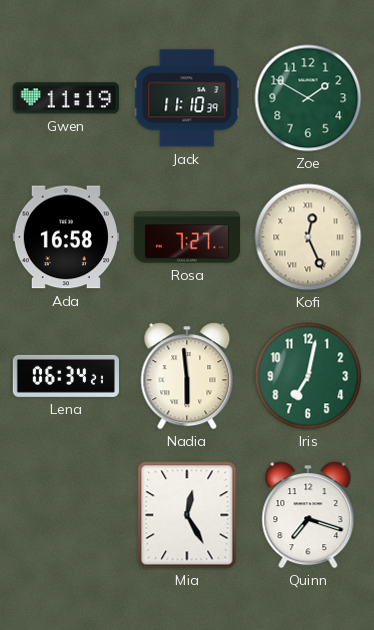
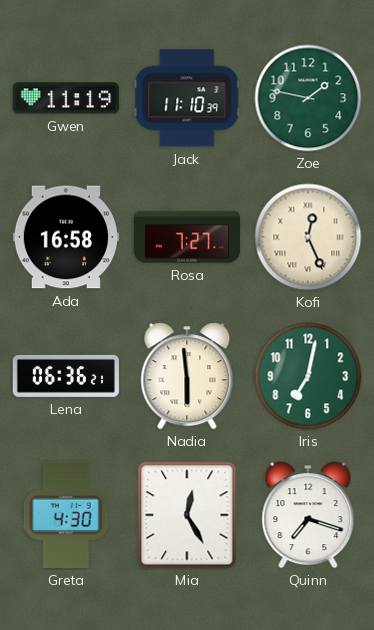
Zoe: 1:50 -> 1:47
Lena: 06:34 -> 06:36
Greta: none -> 4:30
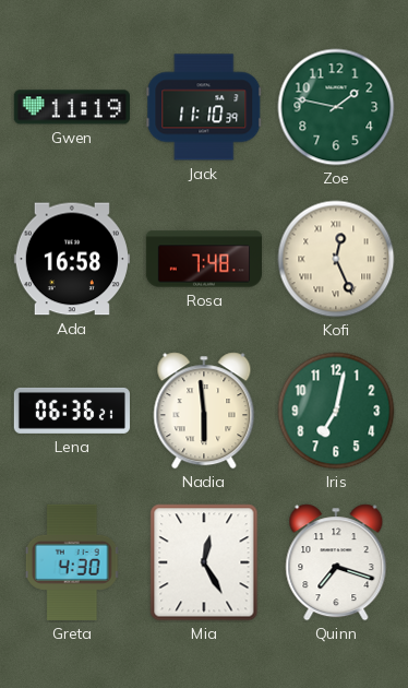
Rosa: 7:27 -> 7:48
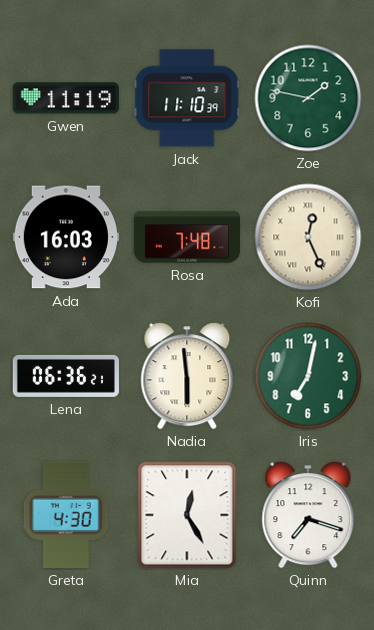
Ada: 16:58 -> 16:03
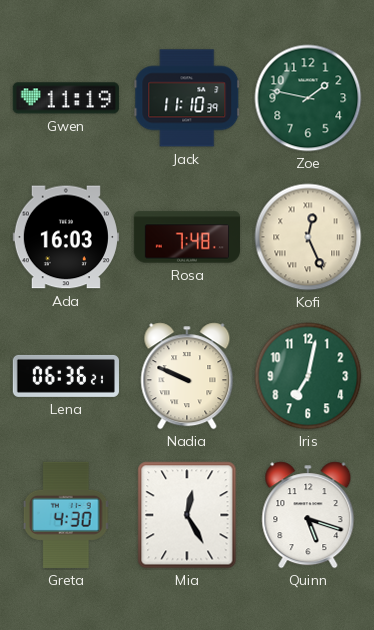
Nadia: 5:59 -> 9:49
Quinn: 7:18 -> 5:18
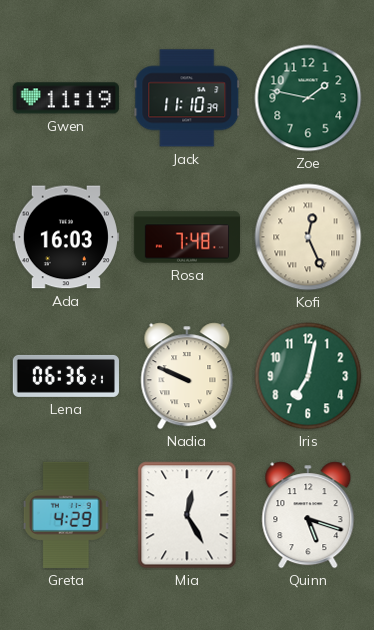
Greta: 4:30 -> 4:29
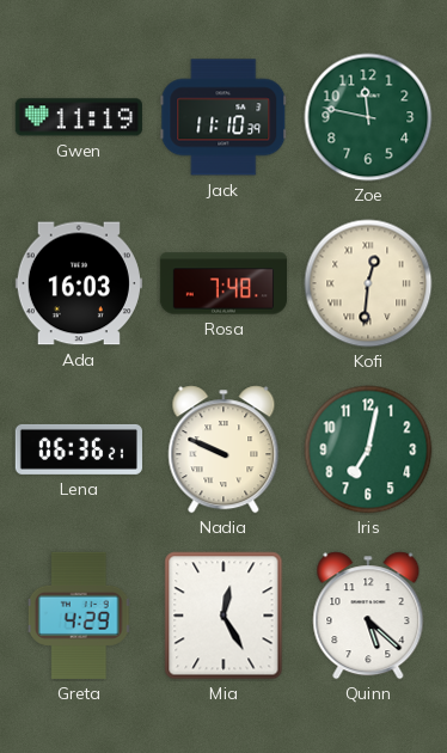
Zoe: 1:47 -> 11:47
Kofi: 12:26 -> 12:31
Quinn: 5:18 -> 5:22
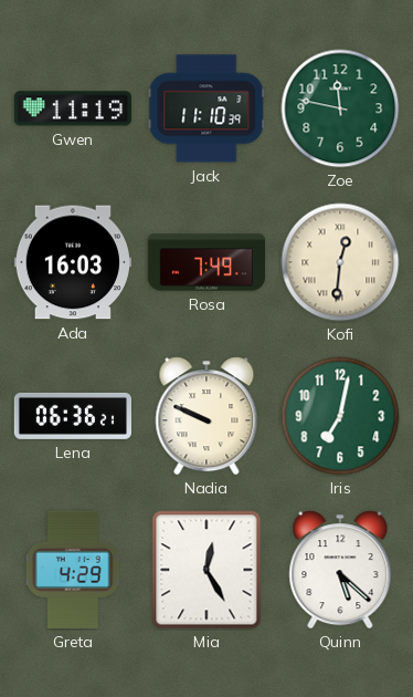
Rosa: 7:48 -> 7:49
